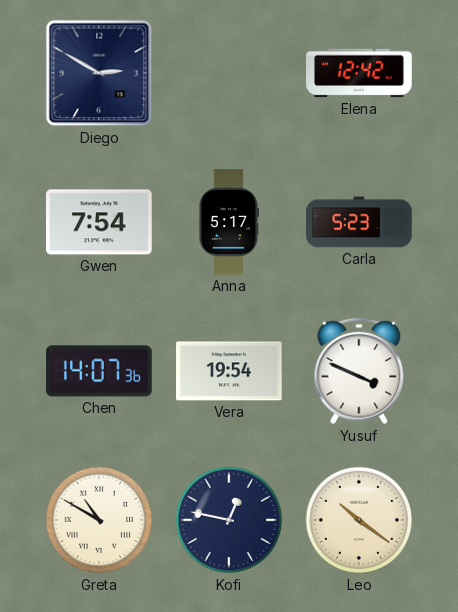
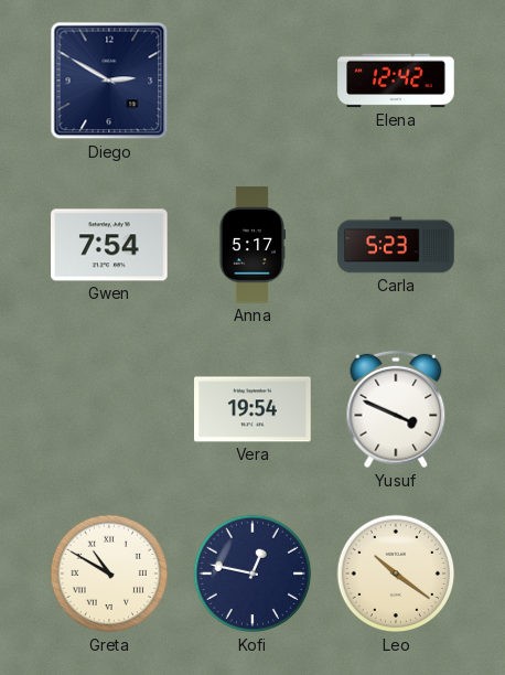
Chen: 14:07 -> none
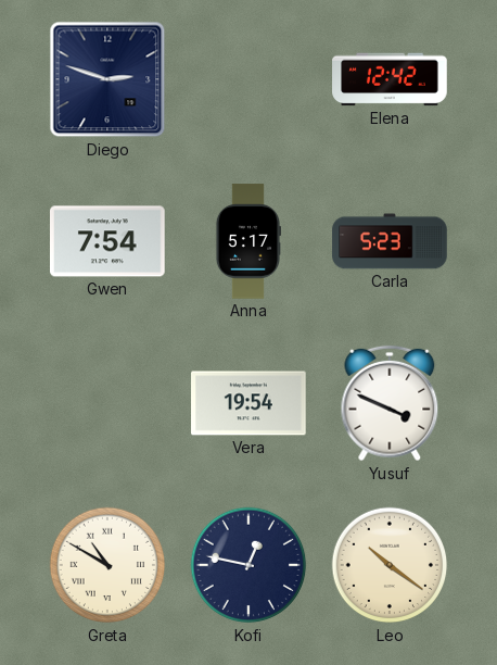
Diego: 2:50 -> 2:48
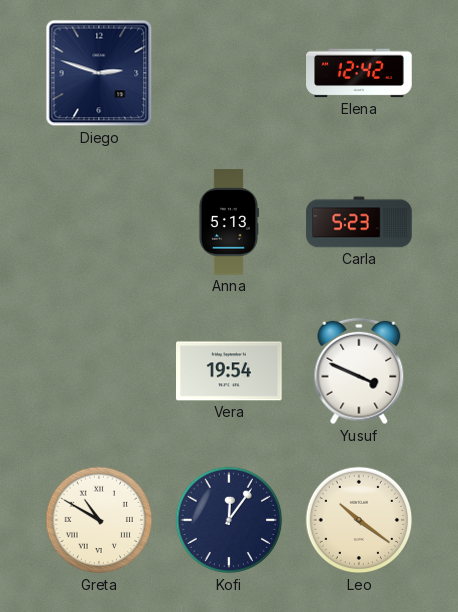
Gwen: 7:54 -> none
Anna: 5:17 -> 5:13
Kofi: 12:47 -> 12:06
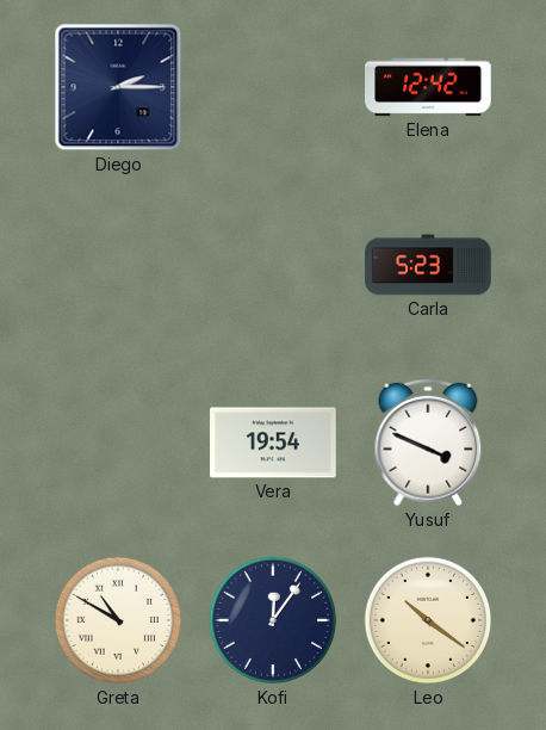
Diego: 2:48 -> 2:15
Anna: 5:13 -> none
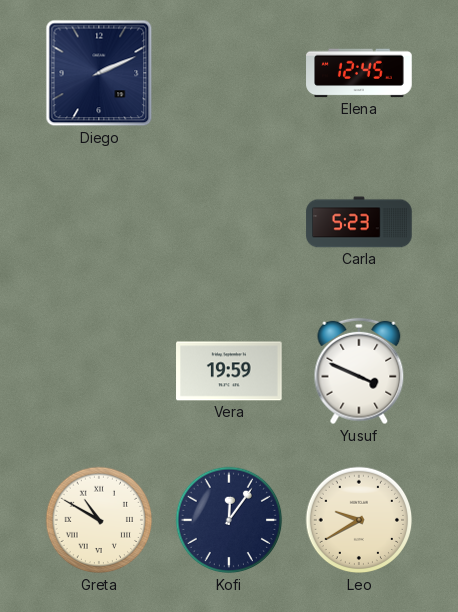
Diego: 2:15 -> 2:11
Elena: 12:42 -> 12:45
Vera: 19:54 -> 19:59
Leo: 10:21 -> 9:40
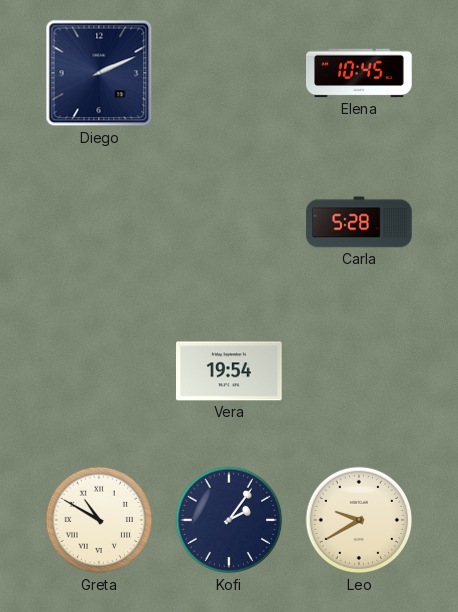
Elena: 12:45 -> 10:45
Carla: 5:23 -> 5:28
Vera: 19:59 -> 19:54
Yusuf: 3:49 -> none
Kofi: 12:06 -> 2:06
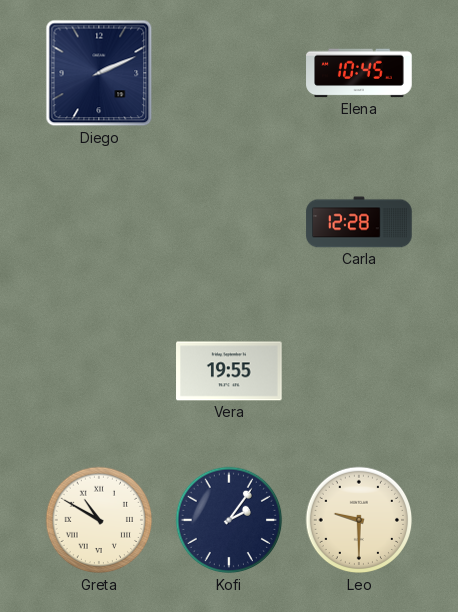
Carla: 5:28 -> 12:28
Vera: 19:54 -> 19:55
Leo: 9:40 -> 9:30
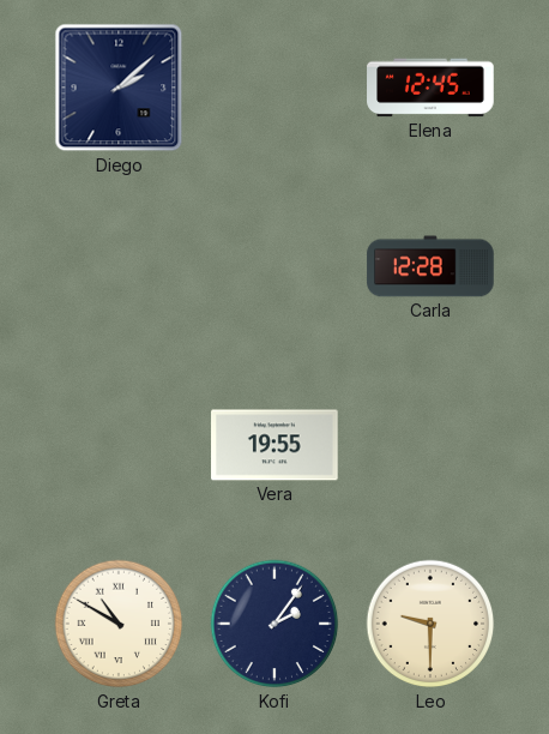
Diego: 2:11 -> 2:08
Elena: 10:45 -> 12:45
